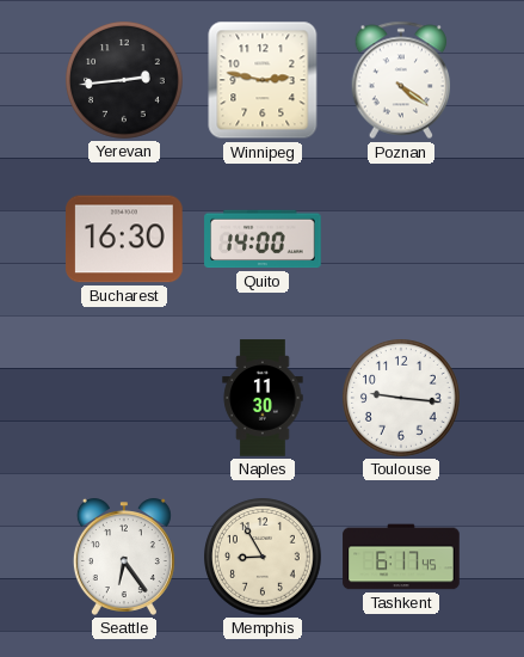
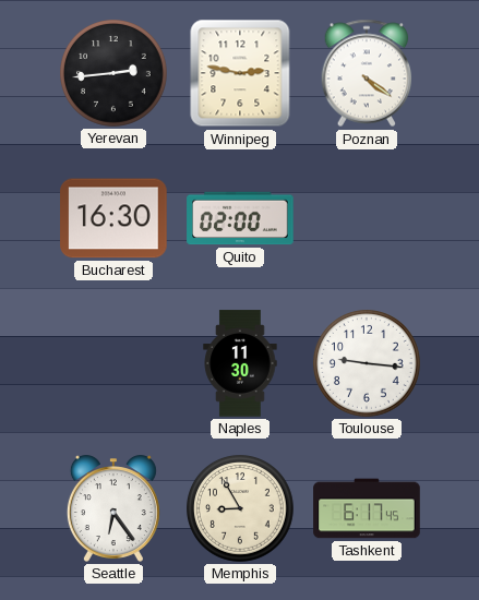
Quito: 14:00 -> 02:00
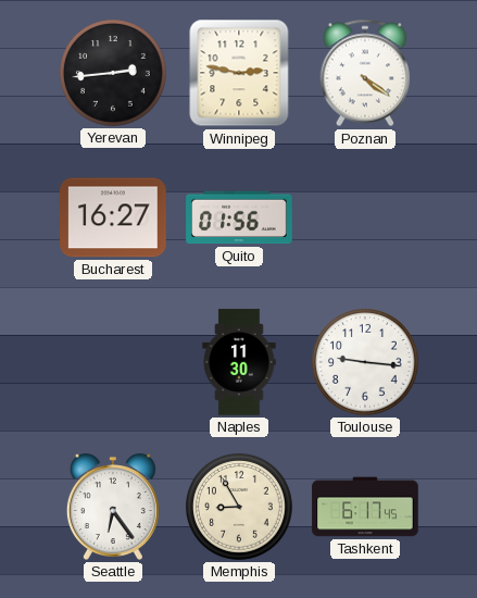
Bucharest: 16:30 -> 16:27
Quito: 02:00 -> 01:56
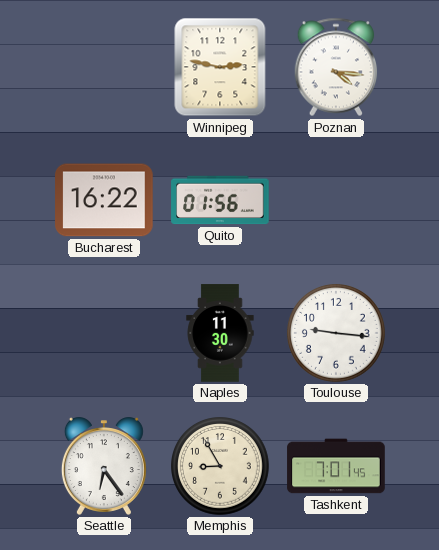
Yerevan: 2:44 -> none
Poznan: 4:21 -> 4:16
Bucharest: 16:27 -> 16:22
Tashkent: 6:17 -> 7:01
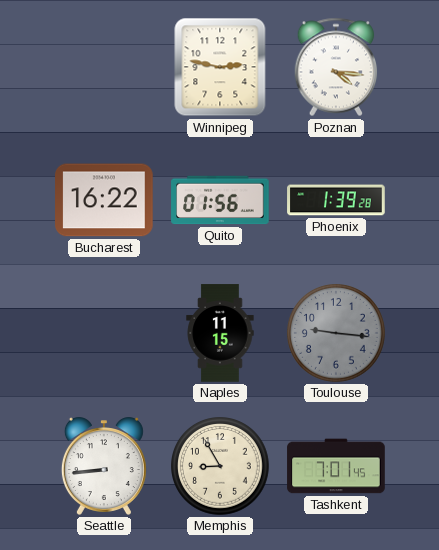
Phoenix: none -> 1:39
Naples: 11:30 -> 11:15
Toulouse dial: white -> grey
Seattle: 6:24 -> 8:44
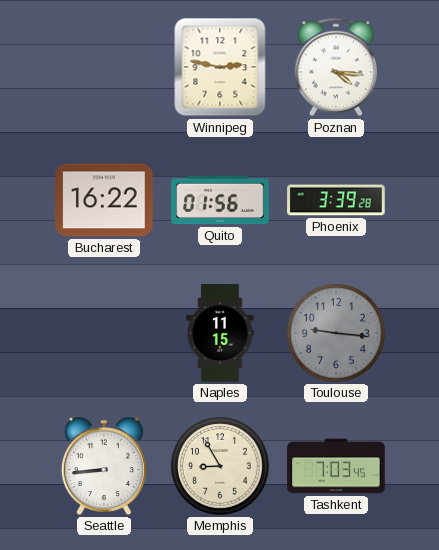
Phoenix: 1:39 -> 3:39
Tashkent: 7:01 -> 7:03
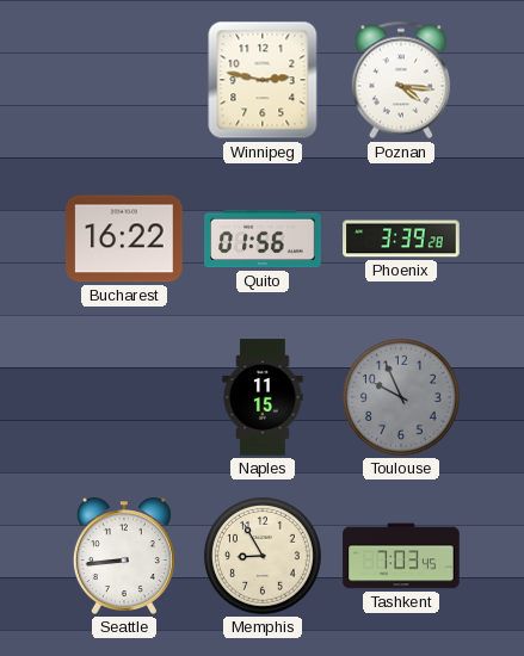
Toulouse: 9:16 -> 9:56
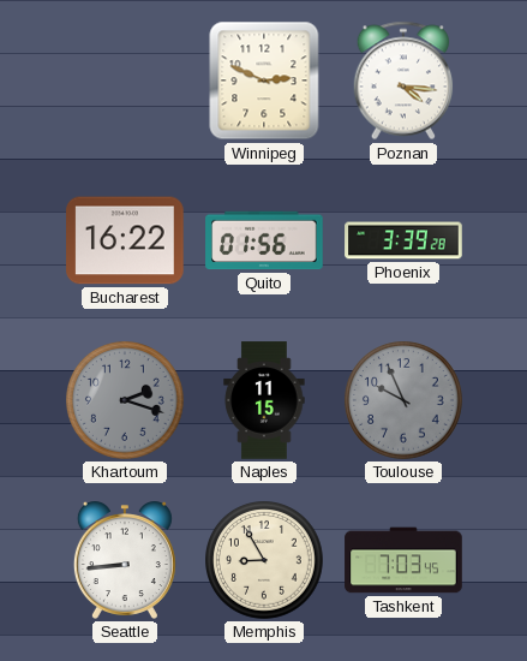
Winnipeg: 2:47 -> 2:49
Khartoum: none -> 2:18
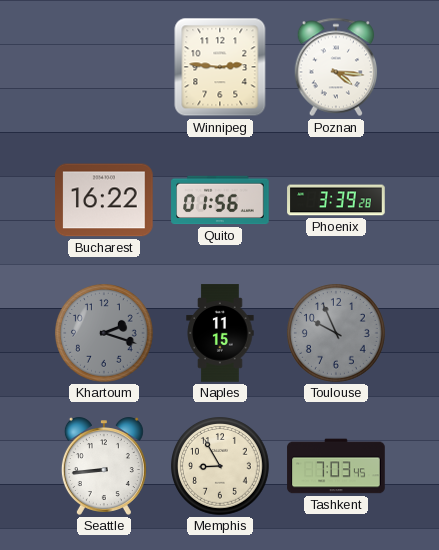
Winnipeg: 2:49 -> 2:46
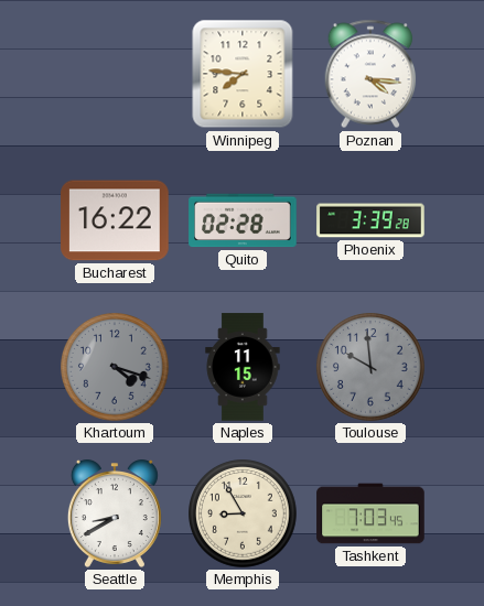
Winnipeg: 2:46 -> 7:46
Quito: 01:56 -> 02:28
Khartoum: 2:18 -> 4:18
Toulouse: 9:56 -> 9:59
Seattle: 8:44 -> 8:40
